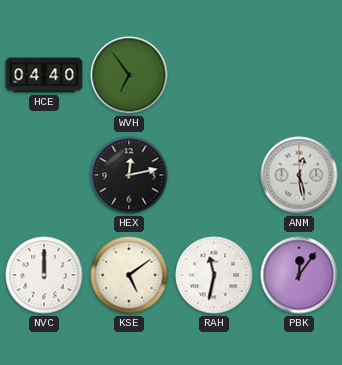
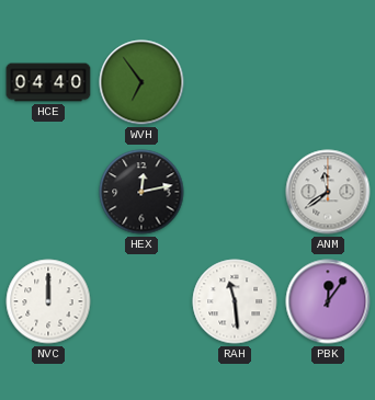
ANM: 12:28 -> 11:39
KSE: 5:09 -> none
RAH: 11:32 -> 11:29
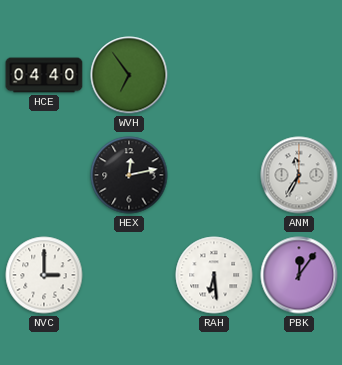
ANM: 11:39 -> 11:35
NVC: 12:00 -> 3:00
RAH: 11:29 -> 6:29
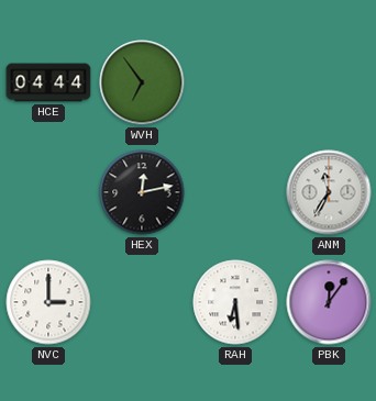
HCE: 04:40 -> 04:44
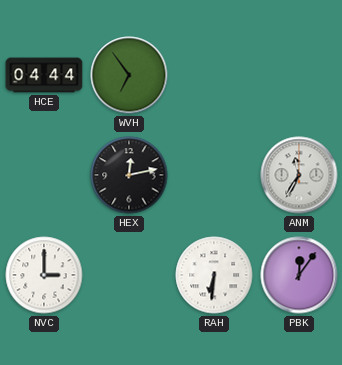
RAH: 6:29 -> 6:31
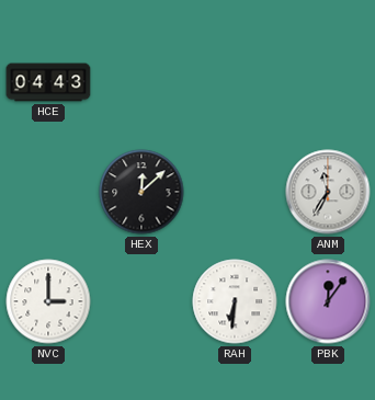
HCE: 04:44 -> 04:43
WVH: 6:54 -> none
HEX: 12:13 -> 12:08
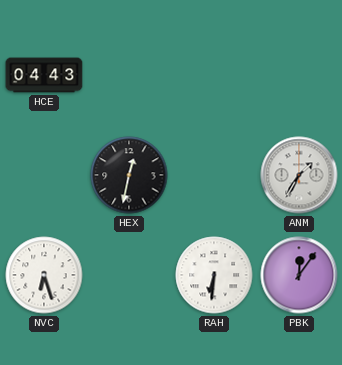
HEX: 12:08 -> 12:32
ANM: 11:35 -> 1:35
NVC: 3:00 -> 6:27
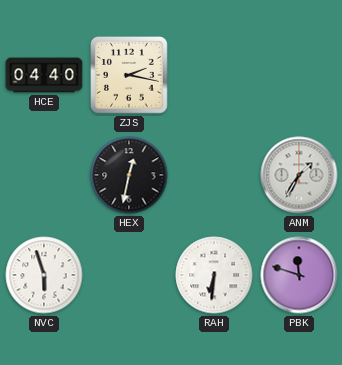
HCE: 04:43 -> 04:40
ZJS: none -> 2:17
NVC: 6:27 -> 5:57
PBK: 12:06 -> 11:48
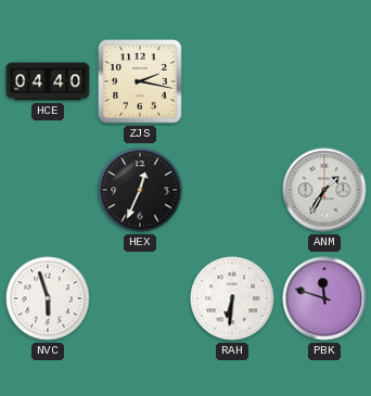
HEX: 12:32 -> 12:34
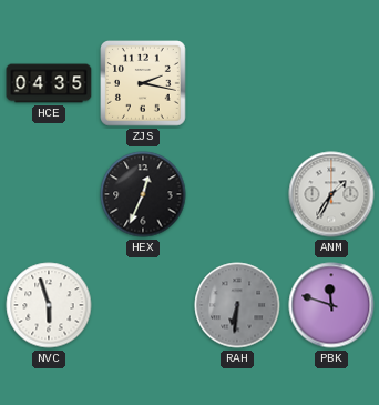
HCE: 04:40 -> 04:35
RAH dial: white -> grey
